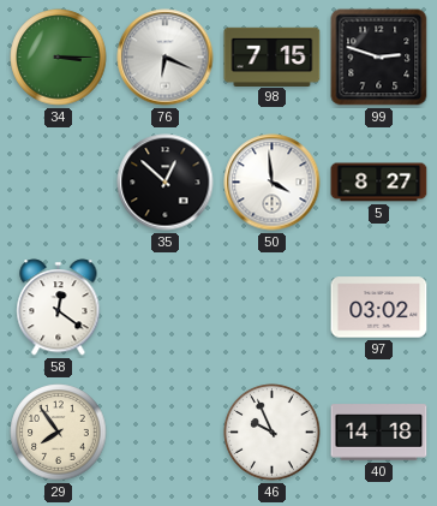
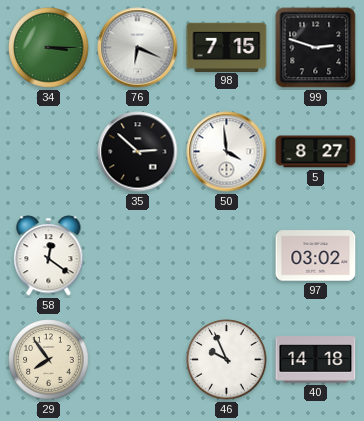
35: 12:52 -> 2:52
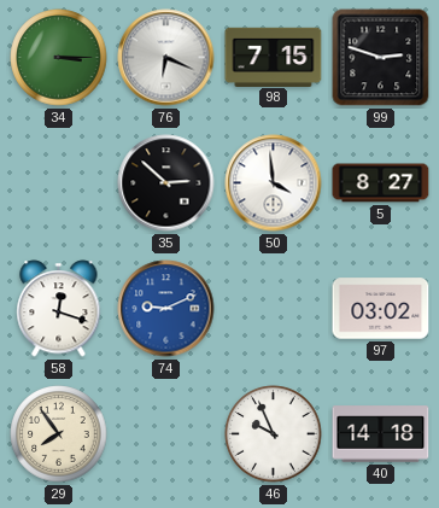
58: 12:21 -> 12:18
74: none -> 9:11
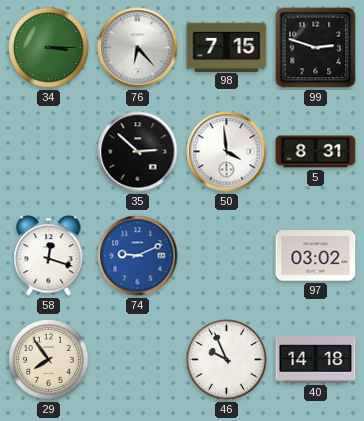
76: 6:19 -> 6:23
5: 8:27 -> 8:31
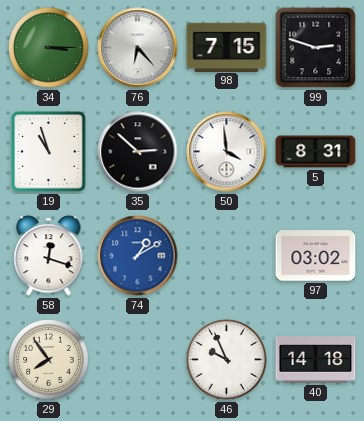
19: none -> 10:57
74: 9:11 -> 1:10
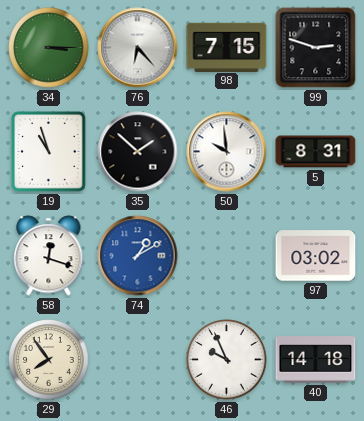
35: 2:52 -> 1:52
50: 3:59 -> 9:59
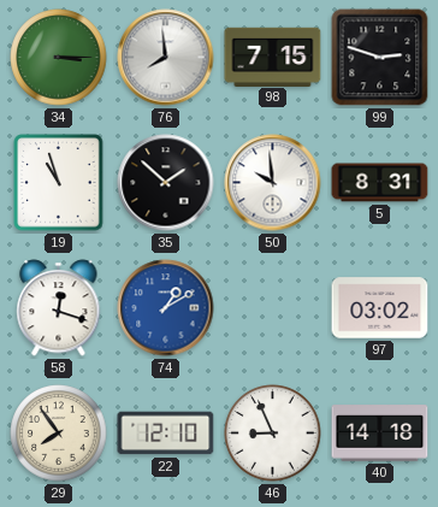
76: 6:23 -> 7:59
22: none -> 12:10
46: 9:56 -> 8:56
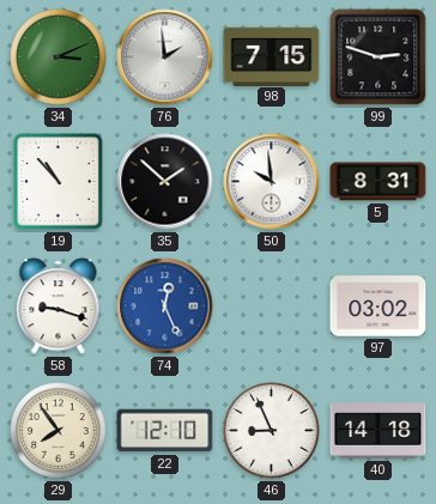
34: 3:15 -> 3:11
76: 7:59 -> 1:59
19: 10:57 -> 10:53
58: 12:18 -> 9:18
74: 1:10 -> 12:26
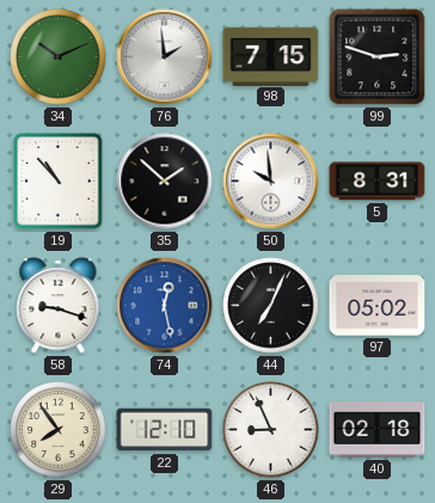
34: 3:11 -> 10:11
74: 12:26 -> 12:28
44: none -> 7:04
97: 03:02 -> 05:02
40: 14:18 -> 02:18
